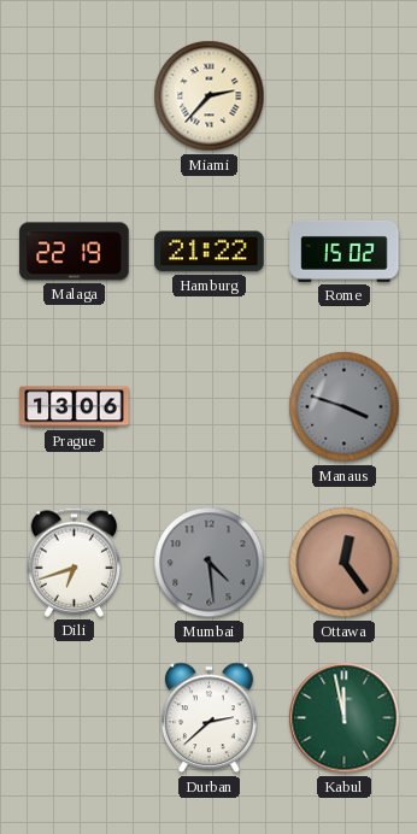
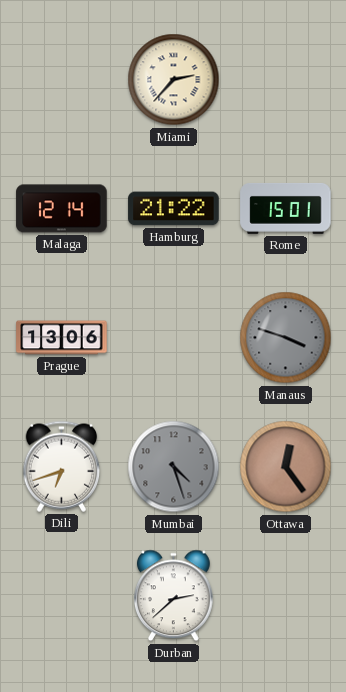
Malaga: 22:19 -> 12:14
Rome: 15:02 -> 15:01
Mumbai: 4:29 -> 4:27
Kabul: 11:58 -> none
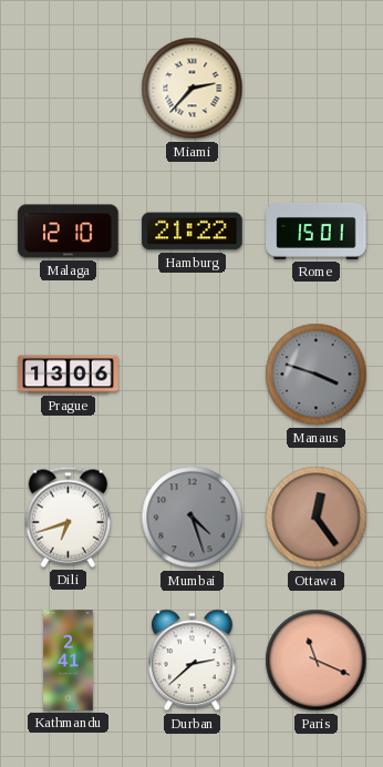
Malaga: 12:14 -> 12:10
Kathmandu: none -> 2:41
Paris: none -> 11:19
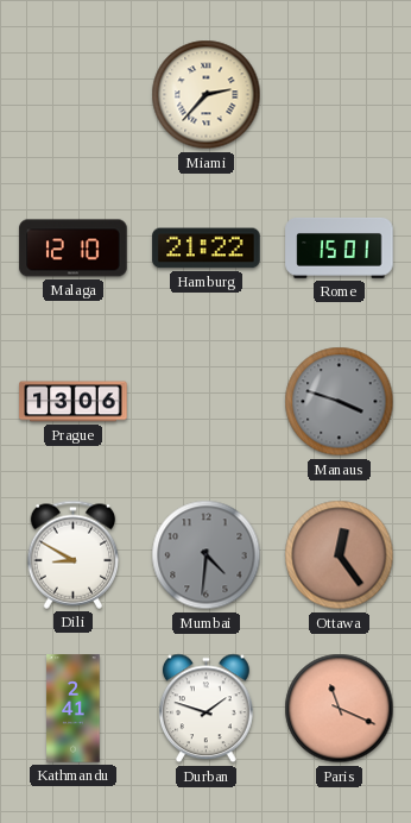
Dili: 6:42 -> 8:50
Mumbai: 4:27 -> 4:31
Durban: 2:38 -> 1:48
